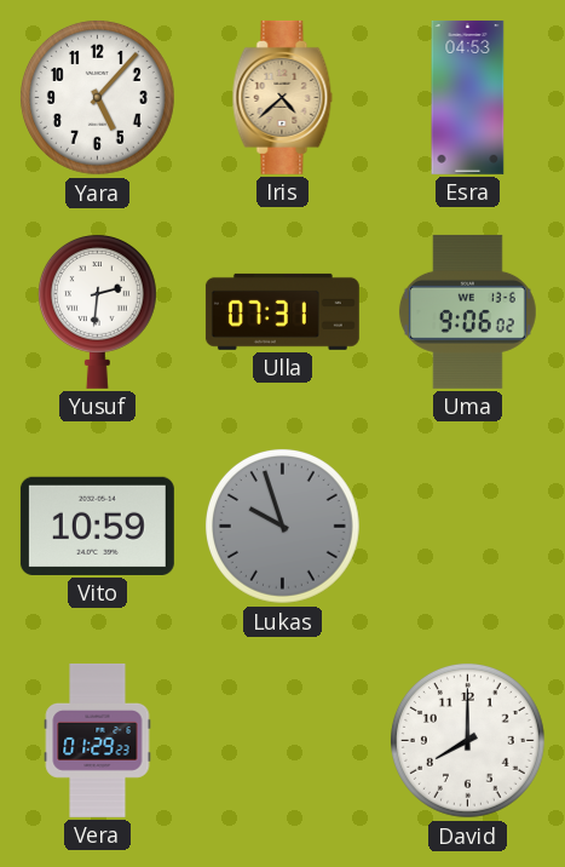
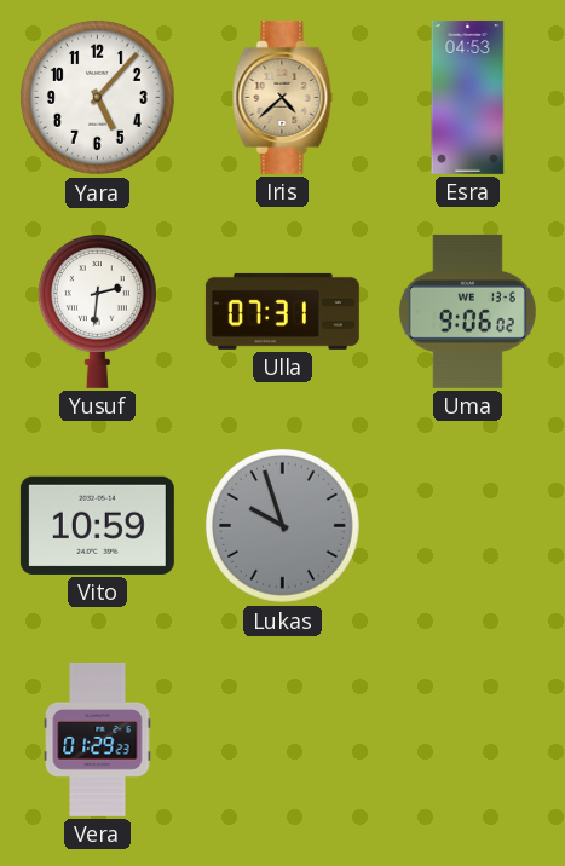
David: 8:00 -> none
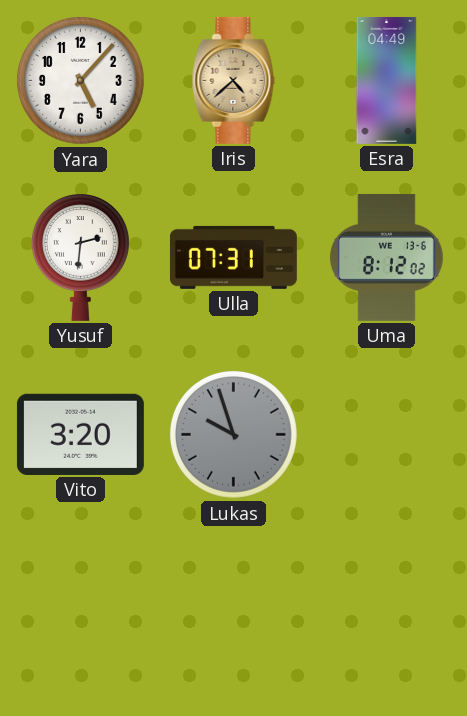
Esra: 04:53 -> 04:49
Uma: 9:06 -> 8:12
Vito: 10:59 -> 3:20
Vera: 01:29 -> none
